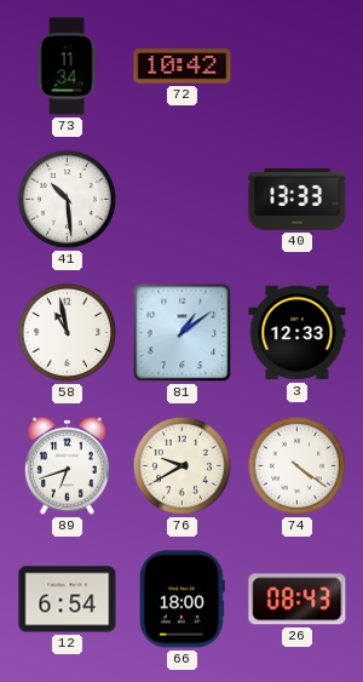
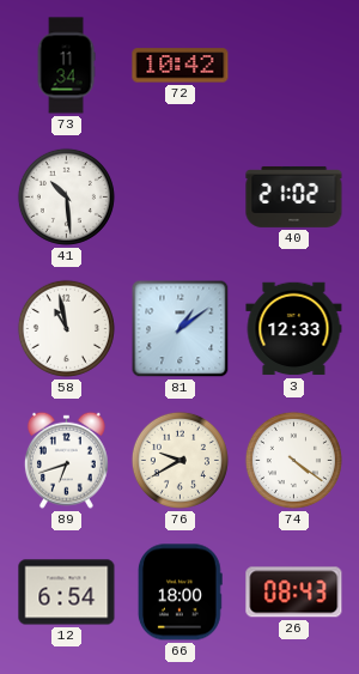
40: 13:33 -> 21:02
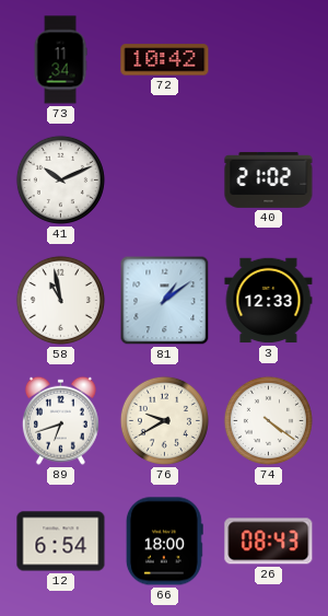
41: 10:29 -> 10:11
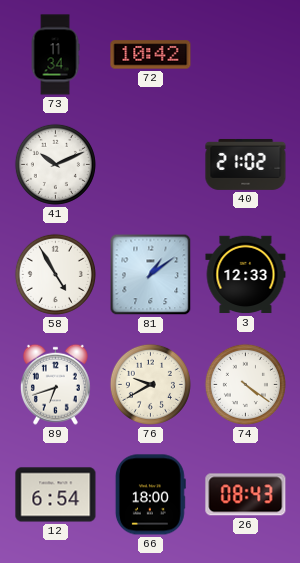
58: 10:58 -> 4:55
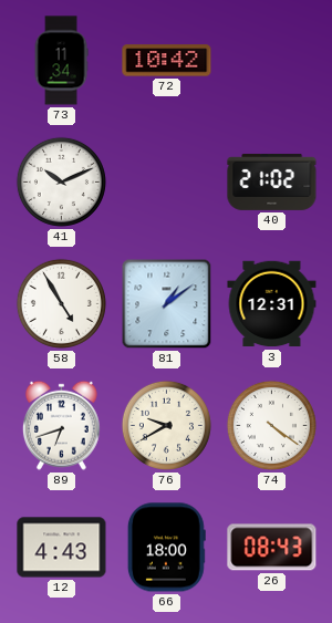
3: 12:33 -> 12:31
12: 6:54 -> 4:43
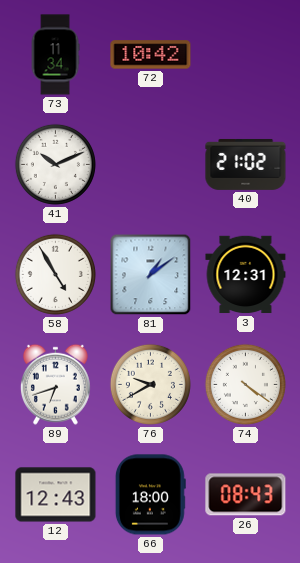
12: 4:43 -> 12:43
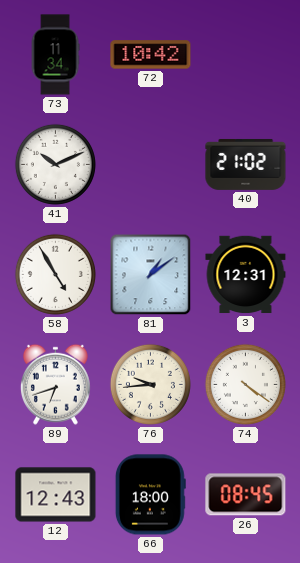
76: 9:40 -> 9:44
26: 08:43 -> 08:45
